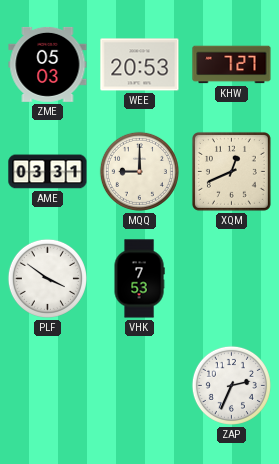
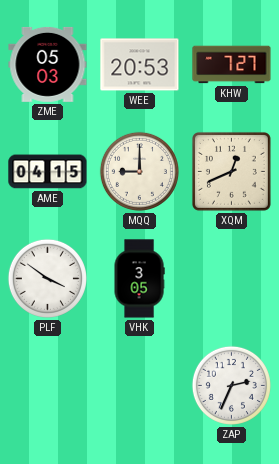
AME: 03:31 -> 04:15
VHK: 7:53 -> 3:05
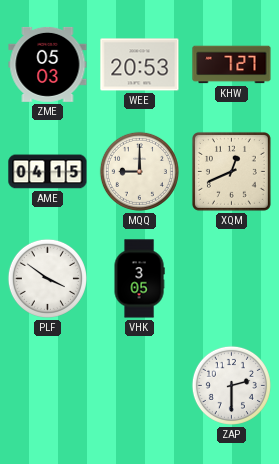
ZAP: 2:34 -> 2:30
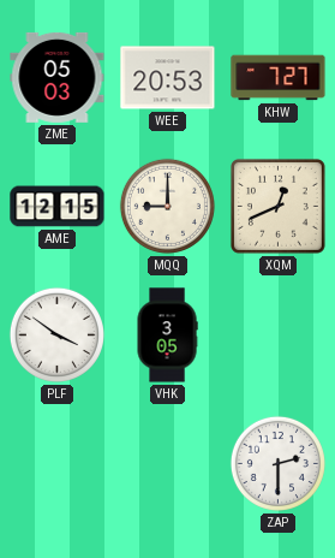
AME: 04:15 -> 12:15
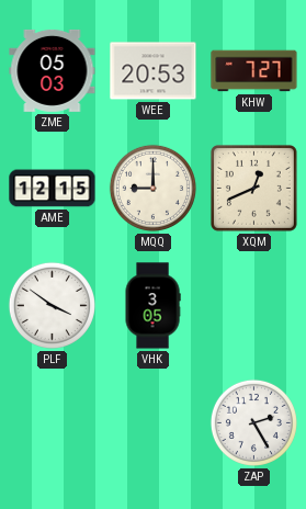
ZAP: 2:30 -> 2:25
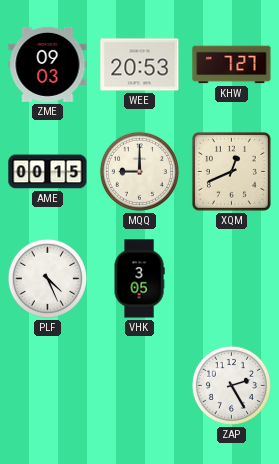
ZME: 05:03 -> 09:03
AME: 12:15 -> 00:15
PLF: 3:51 -> 4:26
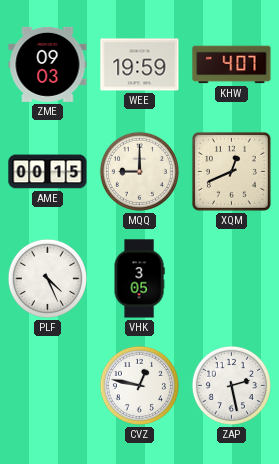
WEE: 20:53 -> 19:59
KHW: 7:27 -> 4:07
CVZ: none -> 12:47
ZAP: 2:25 -> 2:28
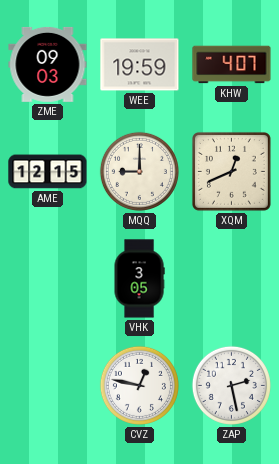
AME: 00:15 -> 12:15
PLF: 4:26 -> none
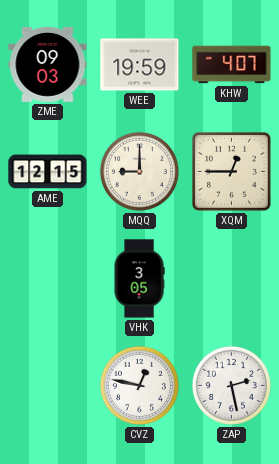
XQM: 12:41 -> 12:45
